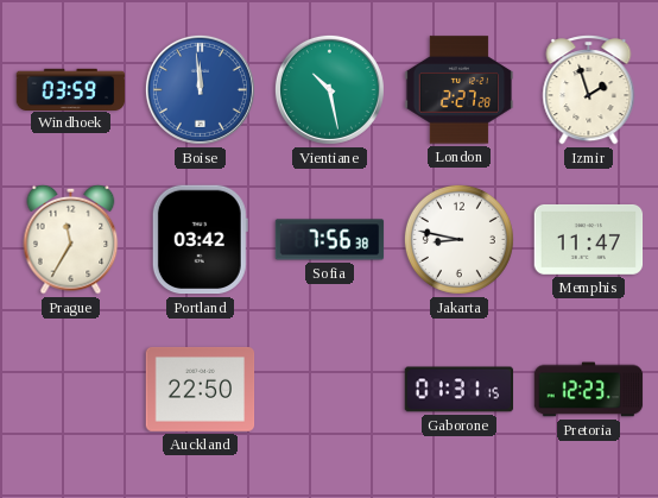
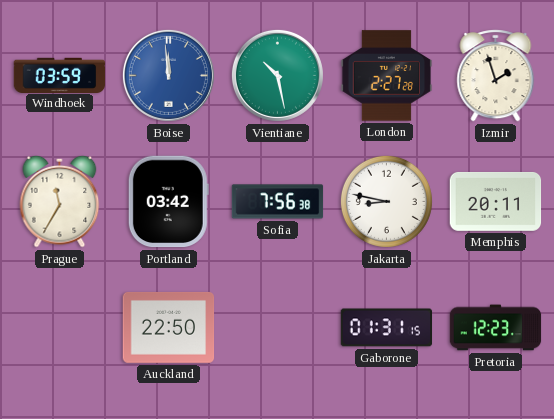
Memphis: 11:47 -> 20:11
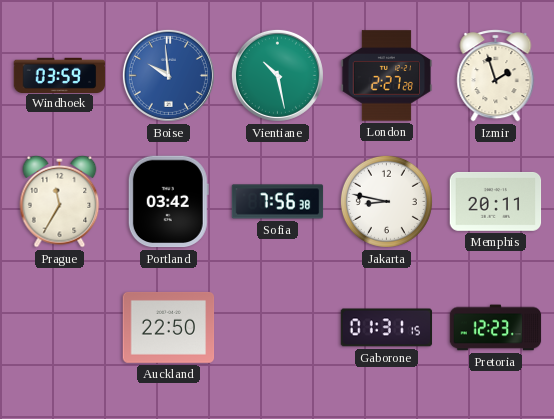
Boise: 11:59 -> 9:59
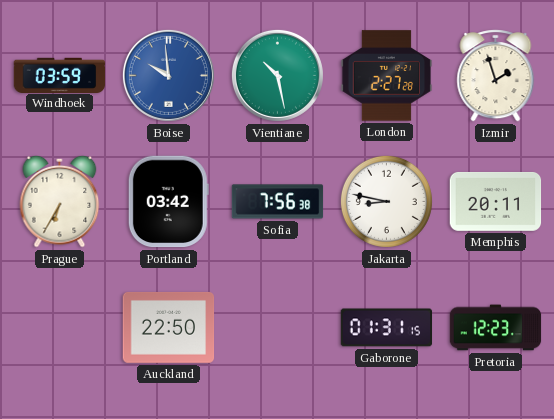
Prague: 11:35 -> 6:35
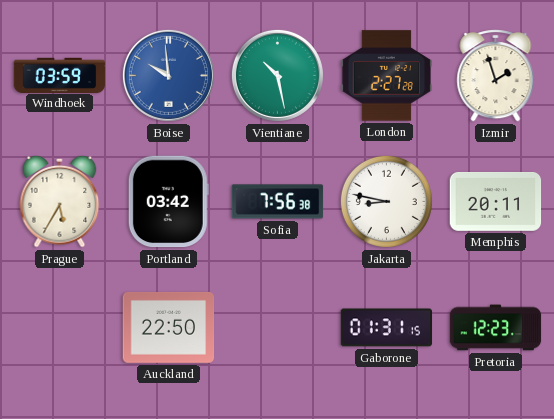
Prague: 6:35 -> 5:35
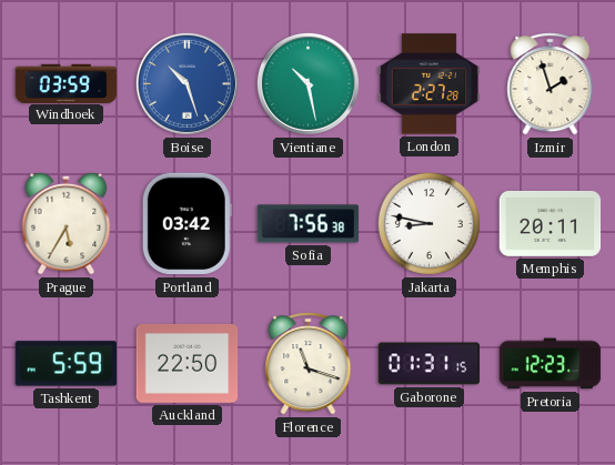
Boise: 9:59 -> 10:27
Tashkent: none -> 5:59
Florence: none -> 11:18
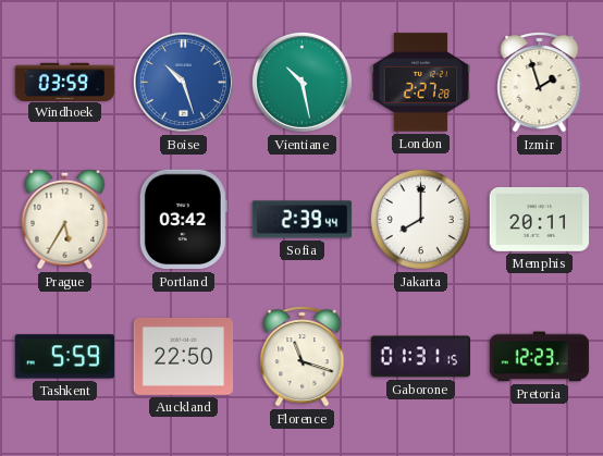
Sofia: 7:56 -> 2:39
Jakarta: 8:47 -> 8:00
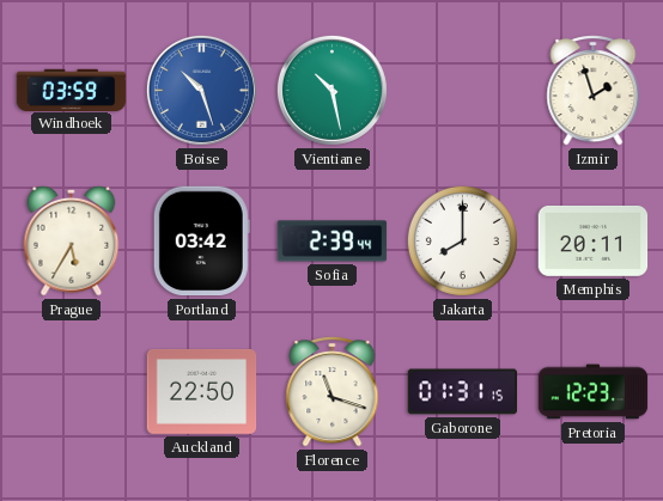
London: 2:27 -> none
Tashkent: 5:59 -> none
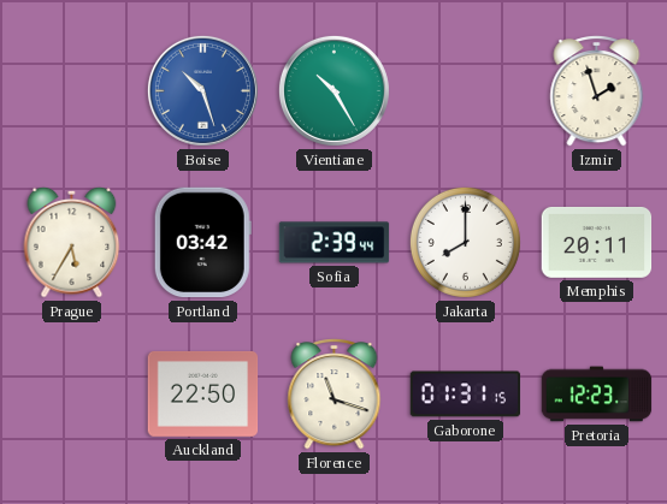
Windhoek: 03:59 -> none
Vientiane: 10:28 -> 10:25
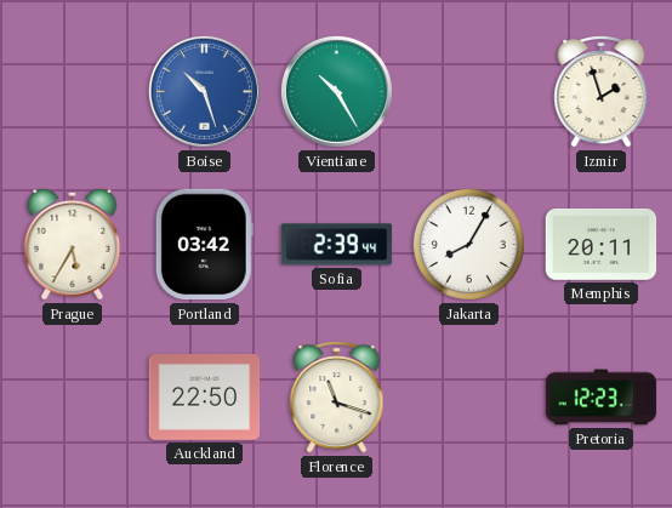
Jakarta: 8:00 -> 8:05
Gaborone: 01:31 -> none
